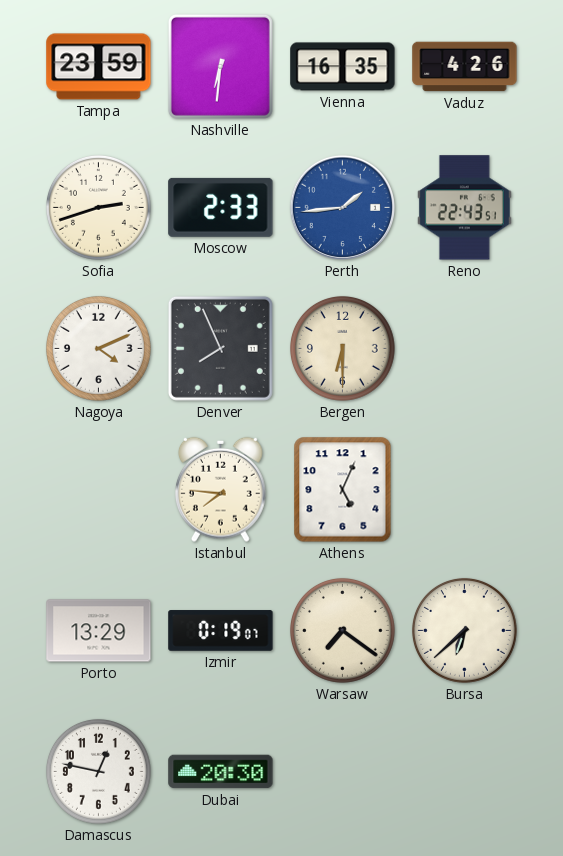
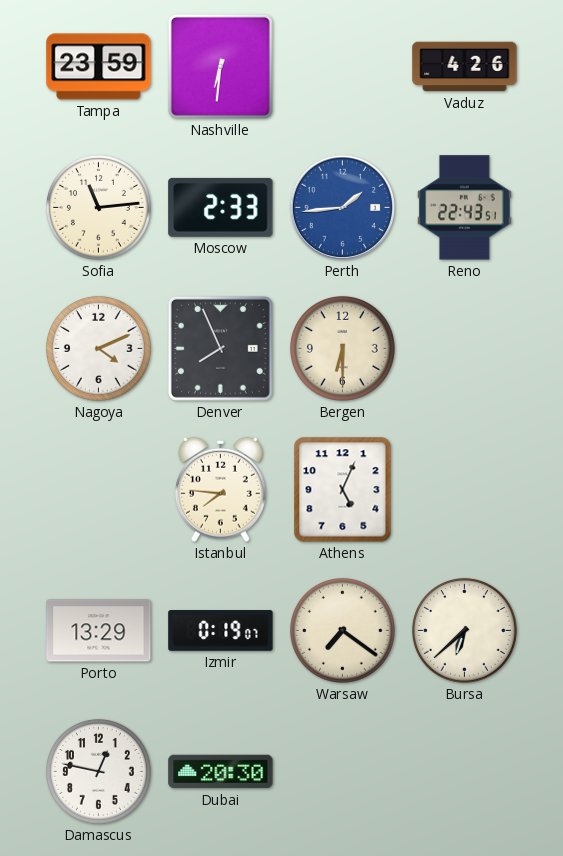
Vienna: 16:35 -> none
Sofia: 2:42 -> 11:14
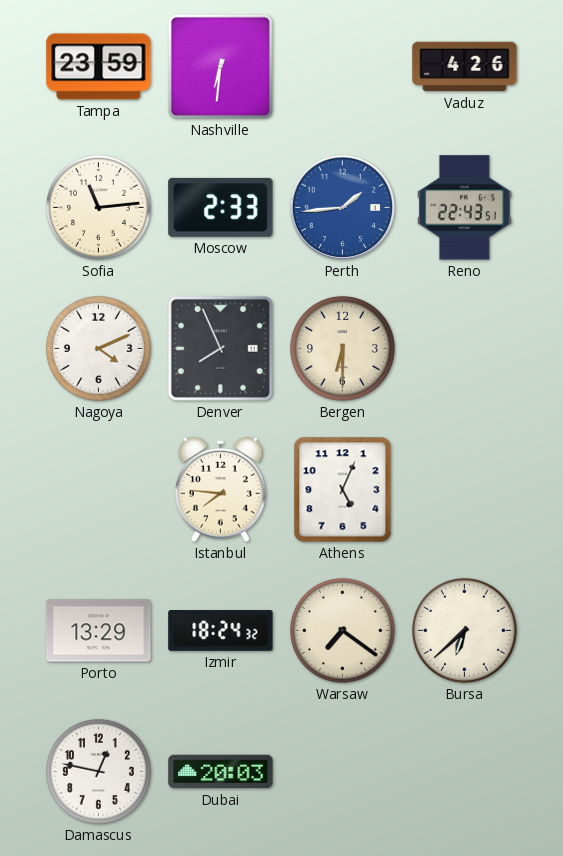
Izmir: 0:19 -> 18:24
Dubai: 20:30 -> 20:03
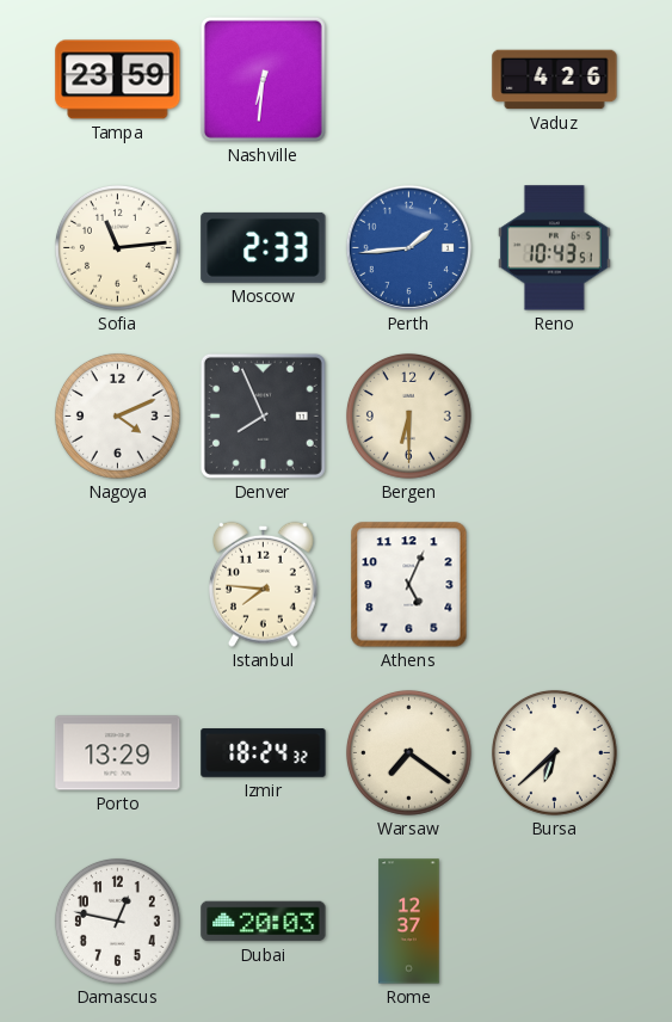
Reno: 22:43 -> 10:43
Rome: none -> 12:37
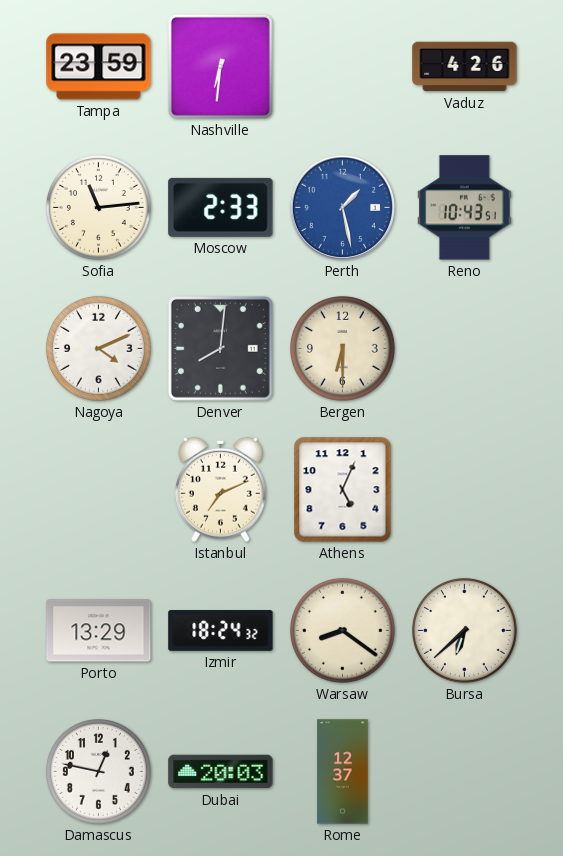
Perth: 1:44 -> 1:28
Denver: 7:56 -> 8:01
Istanbul: 7:46 -> 7:11
Warsaw: 7:21 -> 8:21
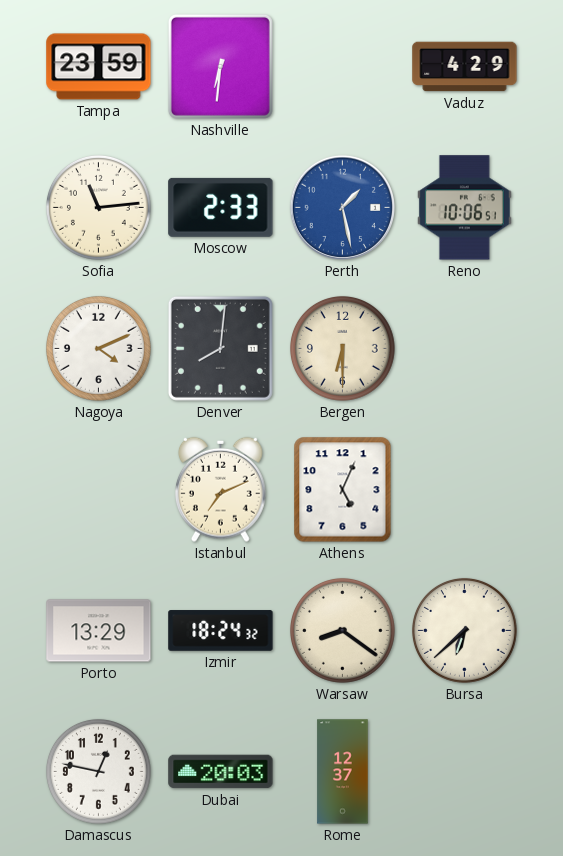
Vaduz: 4:26 -> 4:29
Reno: 10:43 -> 10:06
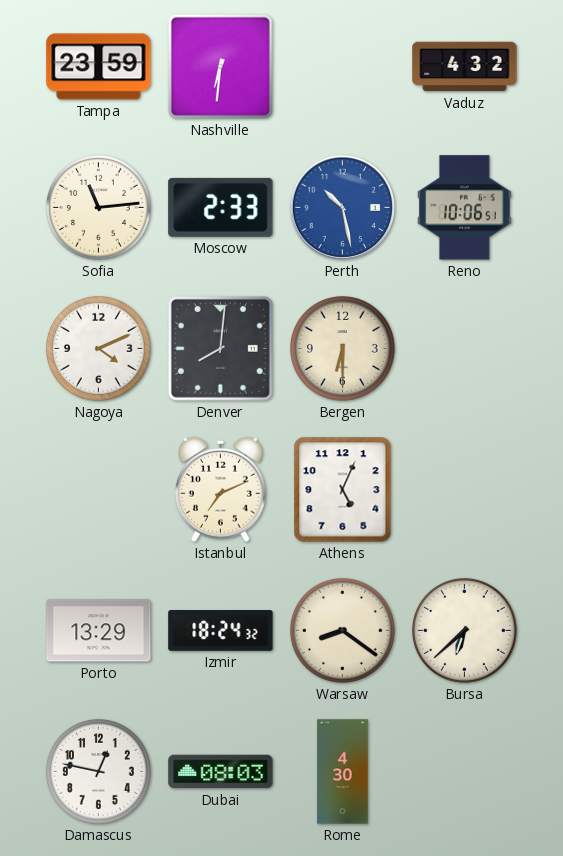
Vaduz: 4:29 -> 4:32
Perth: 1:28 -> 10:28
Dubai: 20:03 -> 08:03
Rome: 12:37 -> 4:30
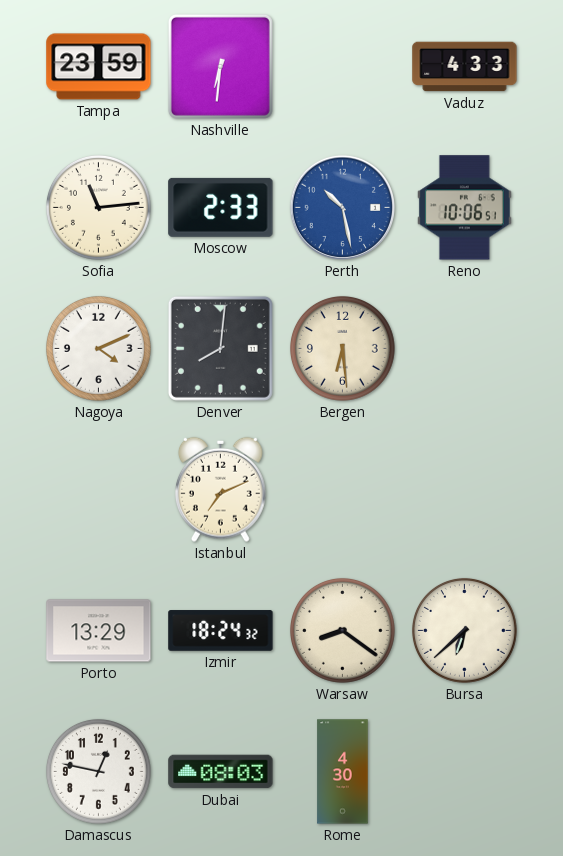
Vaduz: 4:32 -> 4:33
Bergen: 6:30 -> 6:29
Athens: 5:04 -> none
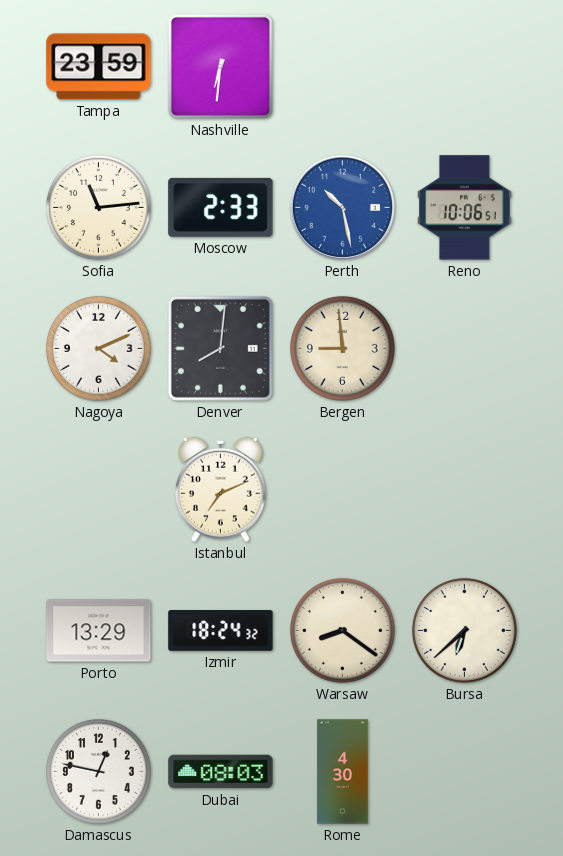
Vaduz: 4:33 -> none
Bergen: 6:29 -> 8:59
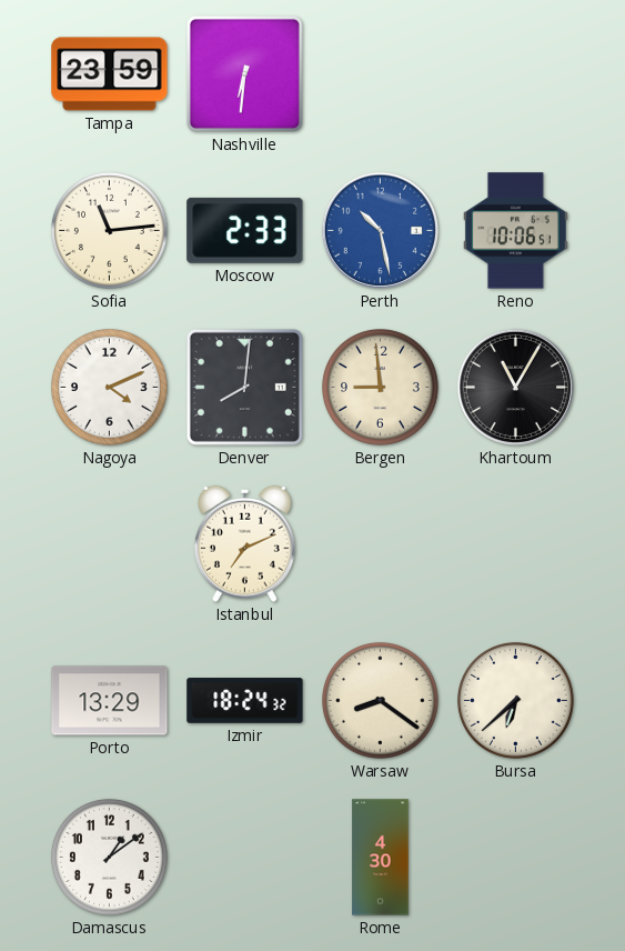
Khartoum: none -> 11:05
Damascus: 12:47 -> 1:09
Dubai: 08:03 -> none
